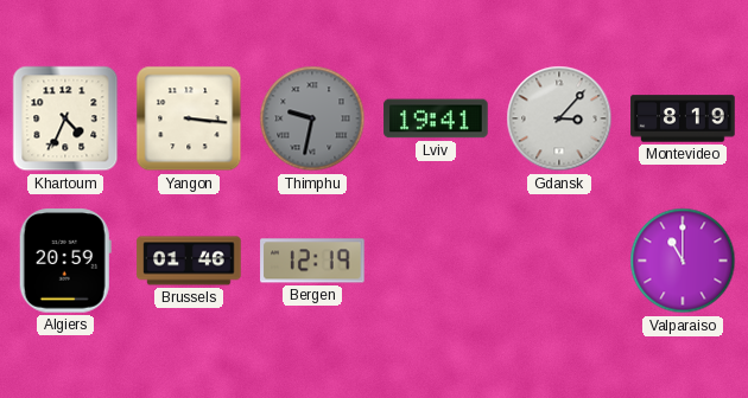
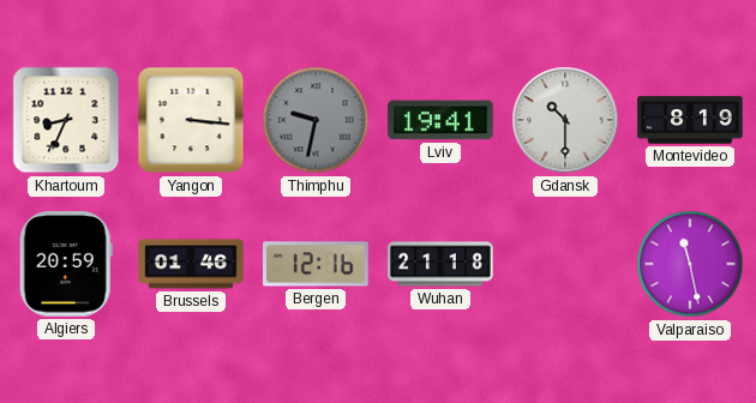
Khartoum: 4:34 -> 8:34
Gdansk: 3:07 -> 10:30
Bergen: 12:19 -> 12:16
Wuhan: none -> 21:18
Valparaiso: 11:00 -> 11:28
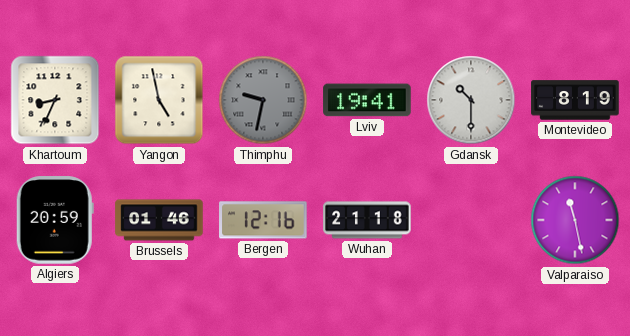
Yangon: 3:16 -> 4:58
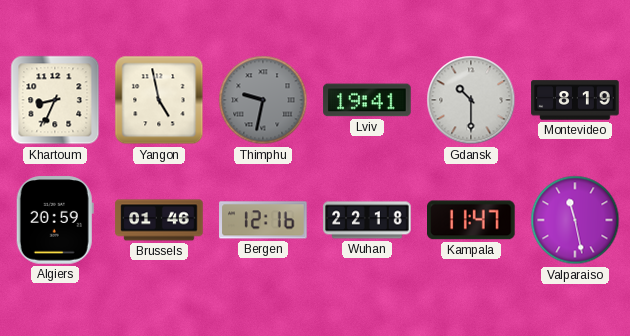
Wuhan: 21:18 -> 22:18
Kampala: none -> 11:47
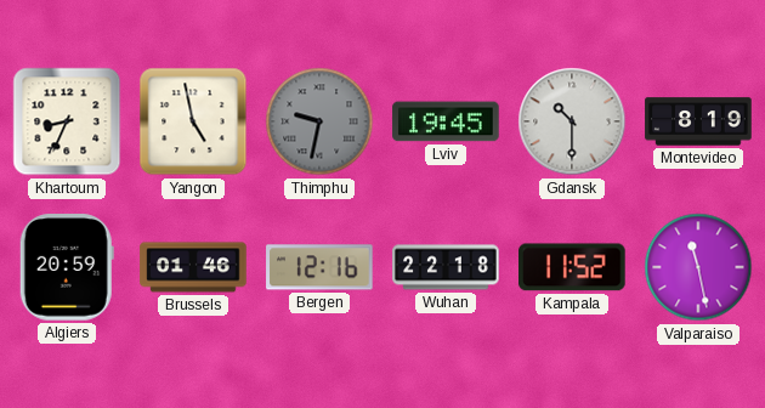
Lviv: 19:41 -> 19:45
Kampala: 11:47 -> 11:52
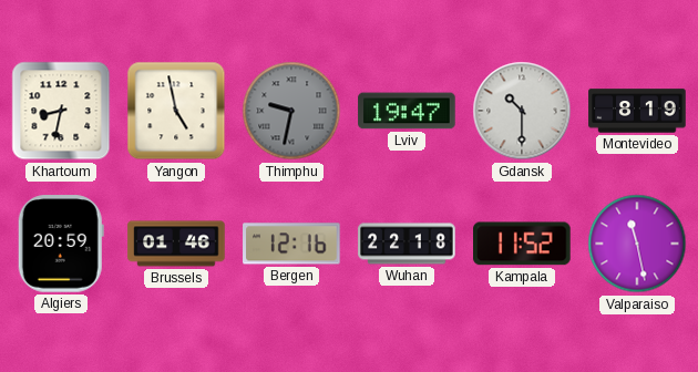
Khartoum: 8:34 -> 8:32
Lviv: 19:45 -> 19:47
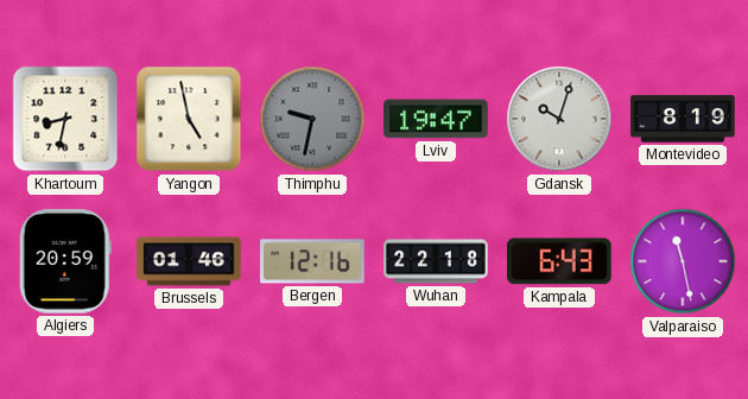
Gdansk: 10:30 -> 10:03
Kampala: 11:52 -> 6:43
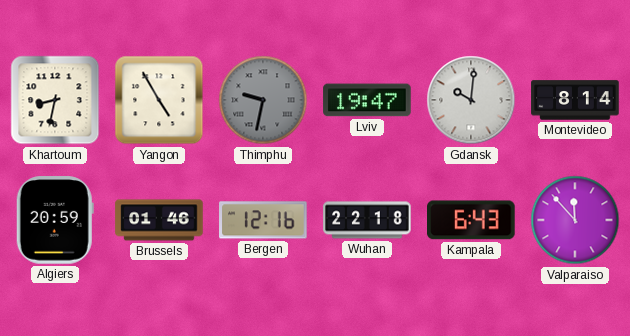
Yangon: 4:58 -> 4:55
Gdansk: 10:03 -> 10:01
Montevideo: 8:19 -> 8:14
Valparaiso: 11:28 -> 11:53
